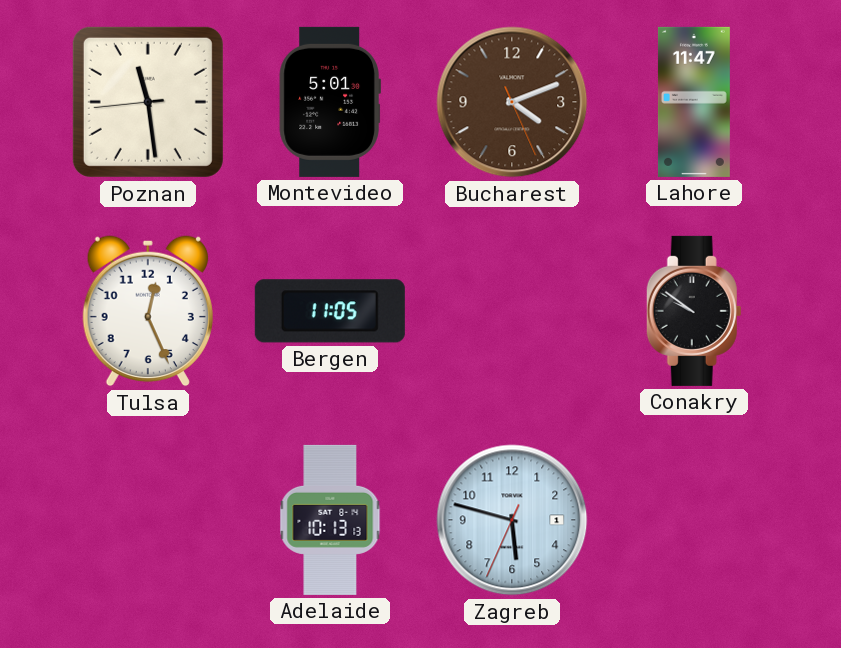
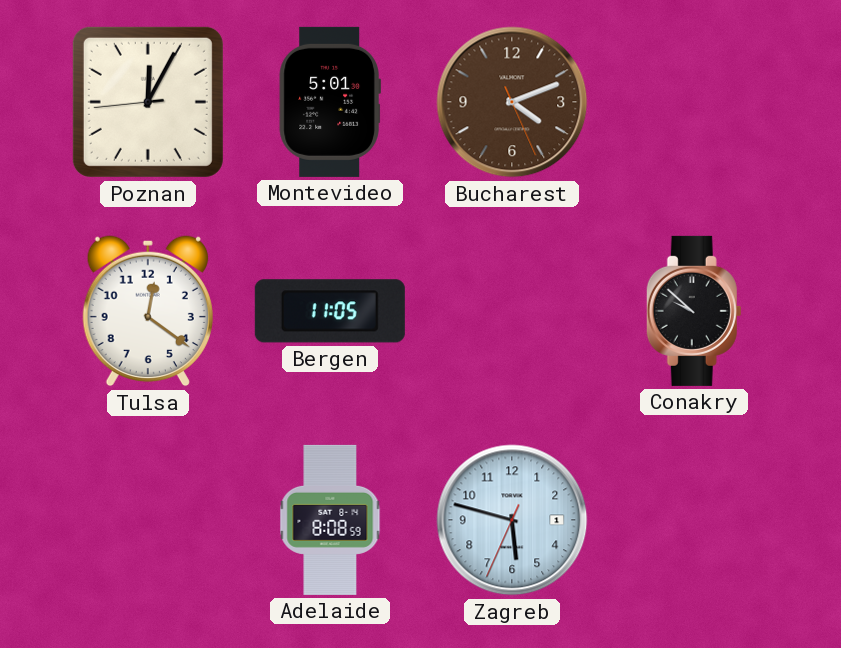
Poznan: 11:28 -> 12:04
Lahore: 11:47 -> none
Tulsa: 12:26 -> 12:21
Conakry: 9:51 -> 9:52
Adelaide: 10:13 -> 8:08
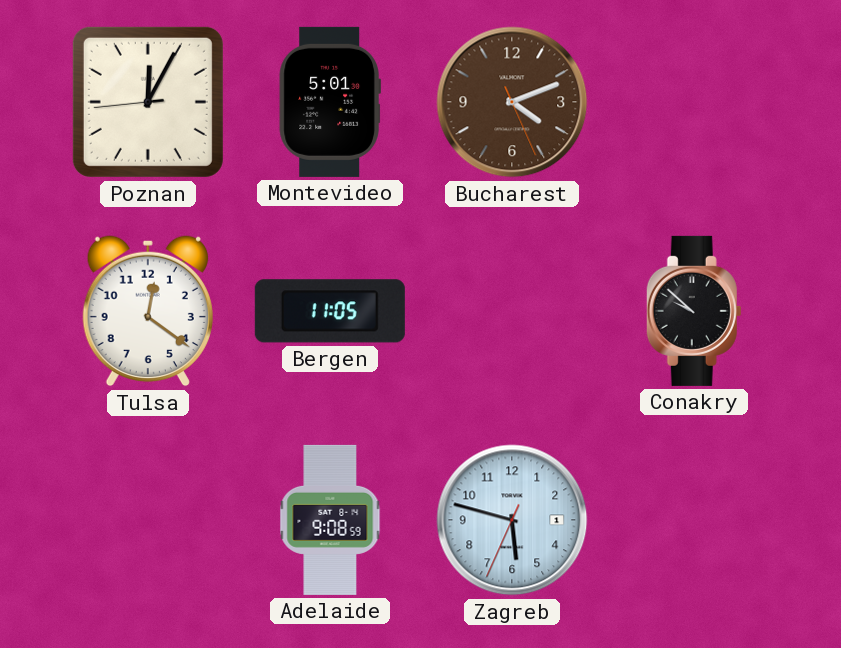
Adelaide: 8:08 -> 9:08
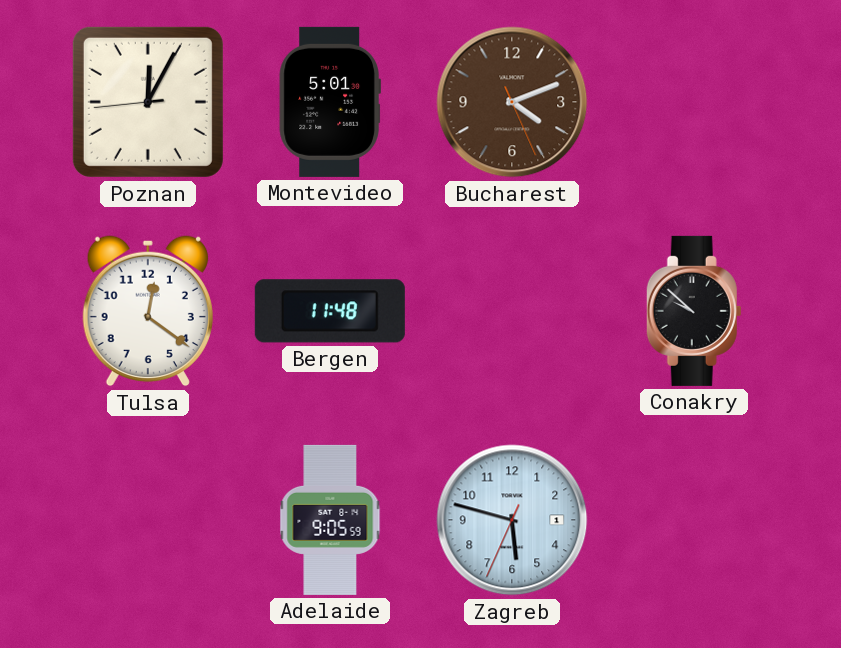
Bergen: 11:05 -> 11:48
Adelaide: 9:08 -> 9:05
